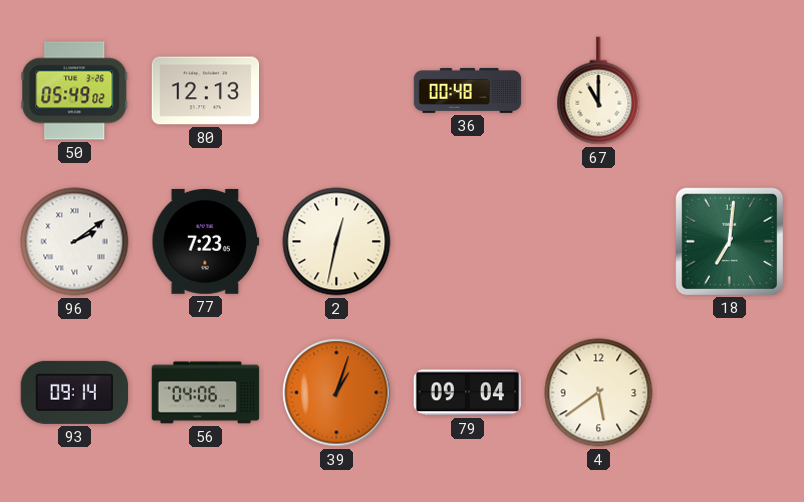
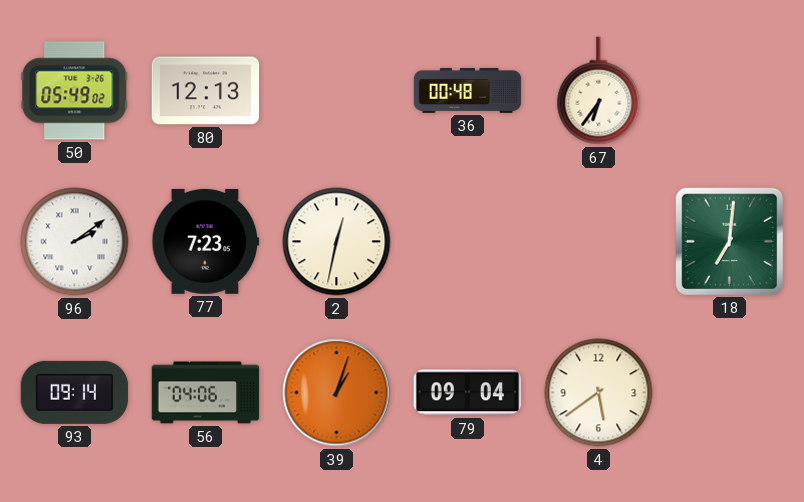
67: 11:00 -> 6:36
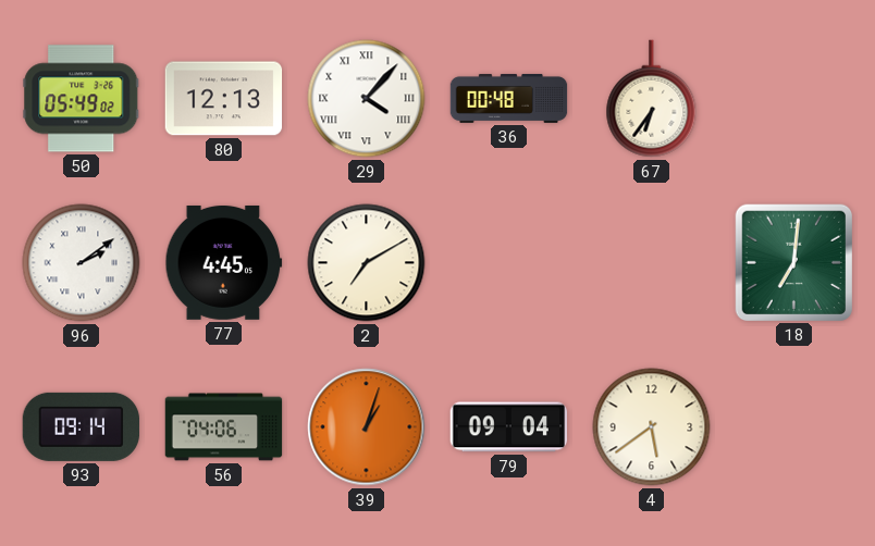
29: none -> 4:07
77: 7:23 -> 4:45
2: 12:32 -> 7:10
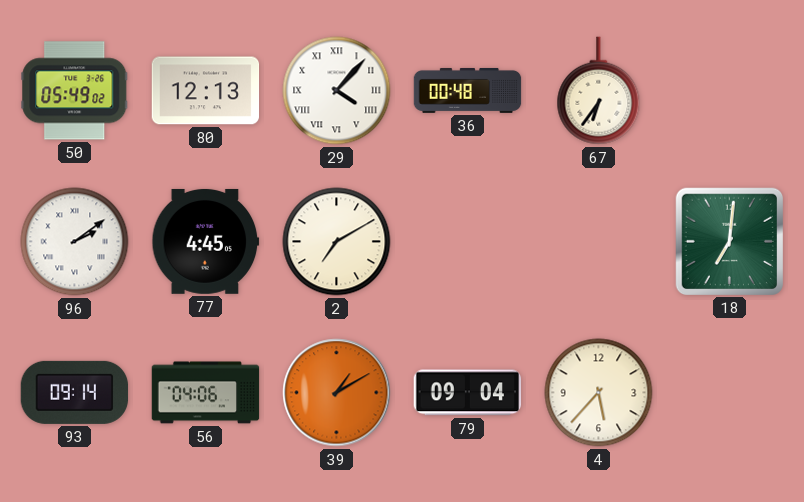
39: 1:03 -> 1:10
4: 5:39 -> 5:37
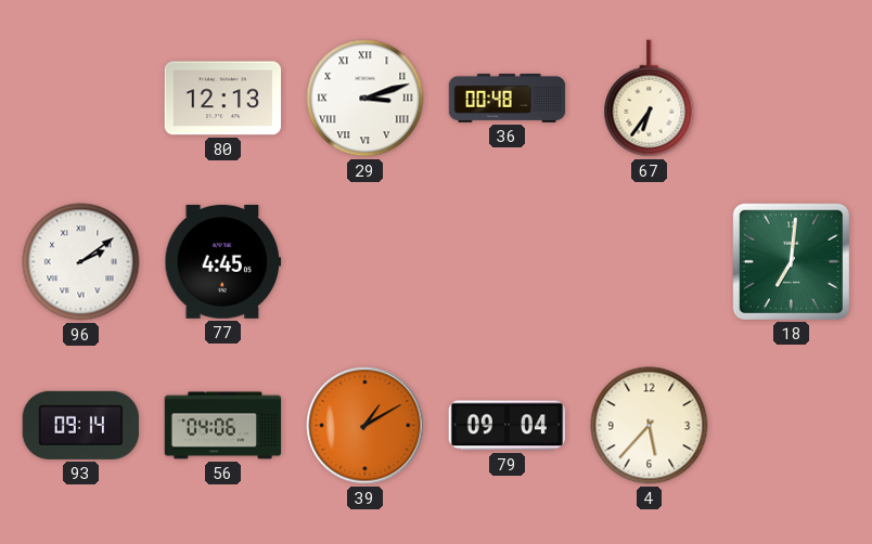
50: 05:49 -> none
29: 4:07 -> 3:12
2: 7:10 -> none
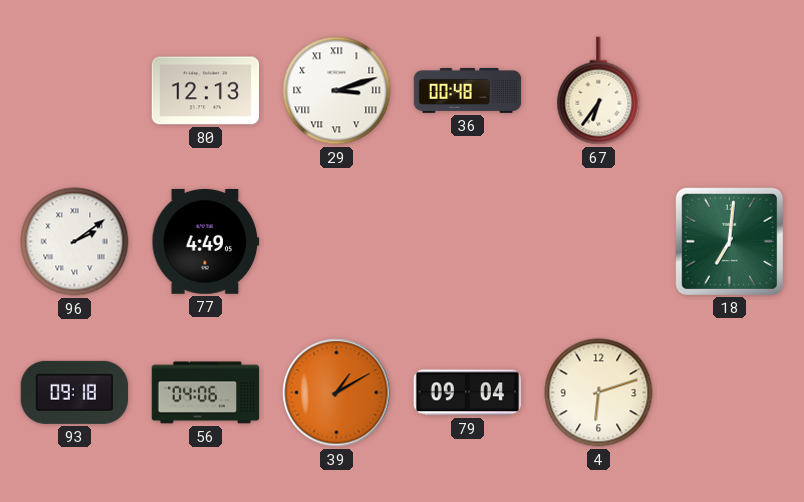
77: 4:45 -> 4:49
93: 09:14 -> 09:18
4: 5:37 -> 6:12
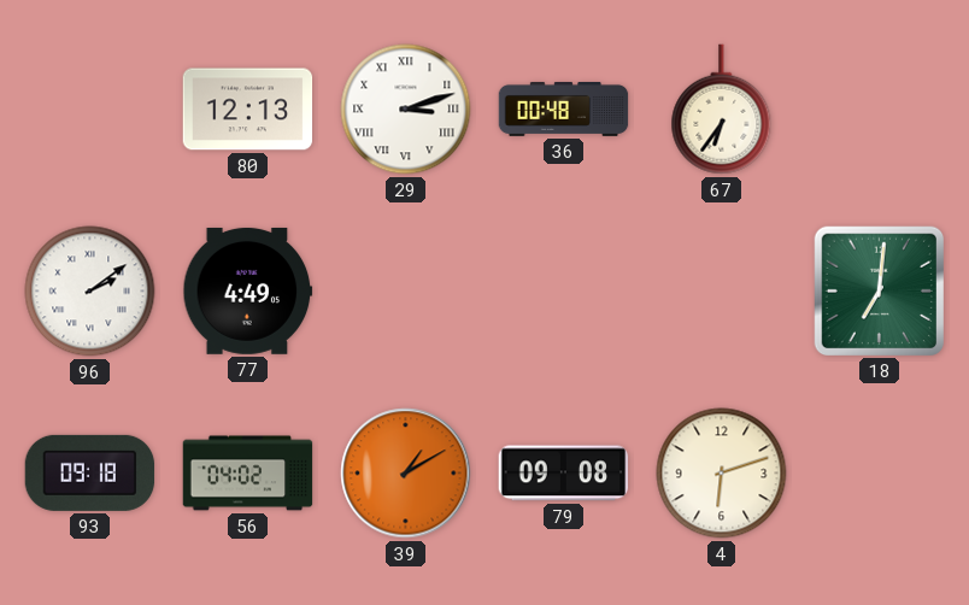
56: 04:06 -> 04:02
79: 09:04 -> 09:08
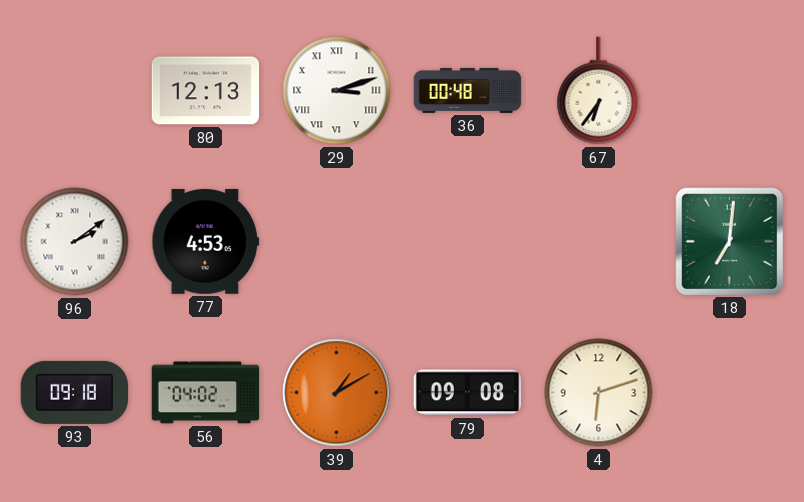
77: 4:49 -> 4:53
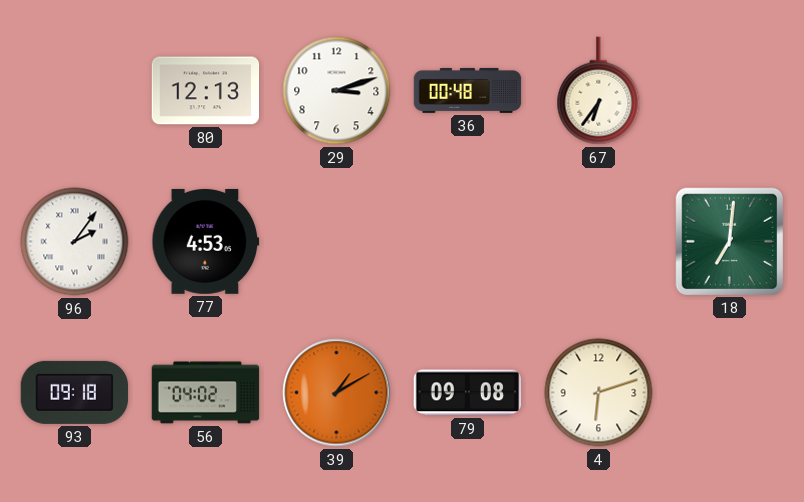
29 numerals: Roman -> Arabic
96: 2:09 -> 2:06
